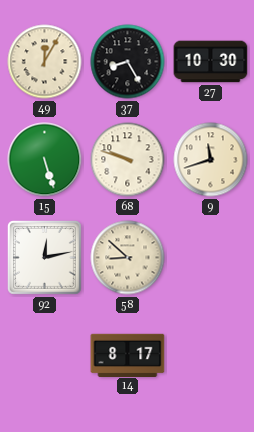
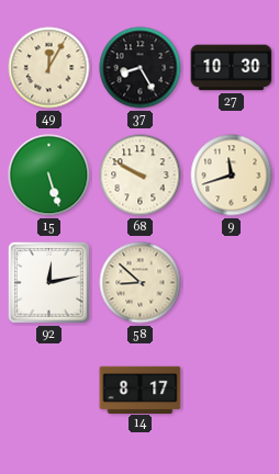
68: 9:48 -> 9:50
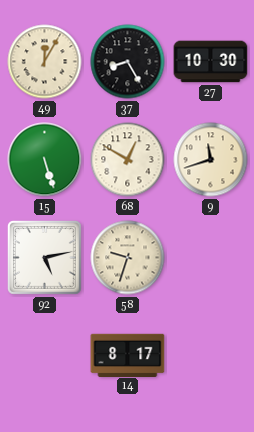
68: 9:50 -> 12:50
92: 12:13 -> 5:13
58: 8:52 -> 9:33
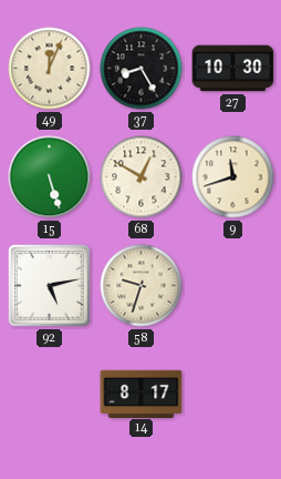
49: 12:05 -> 12:04
